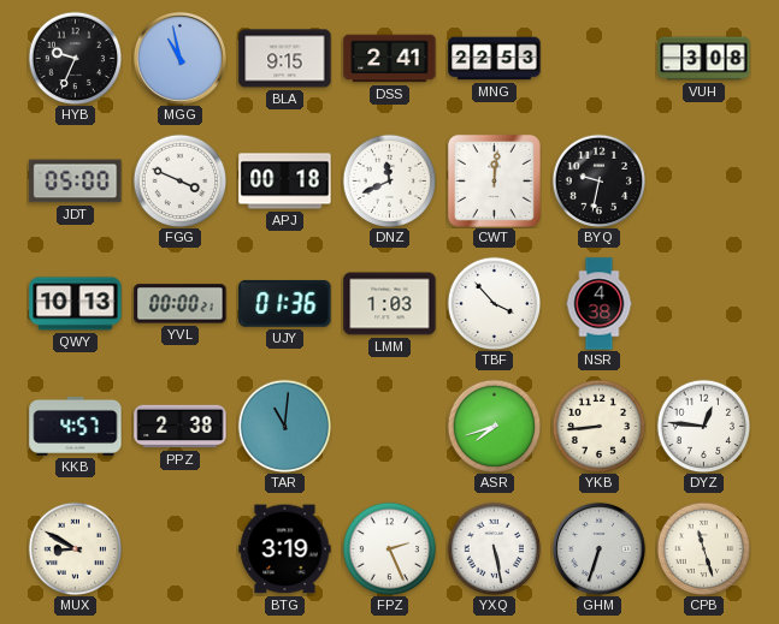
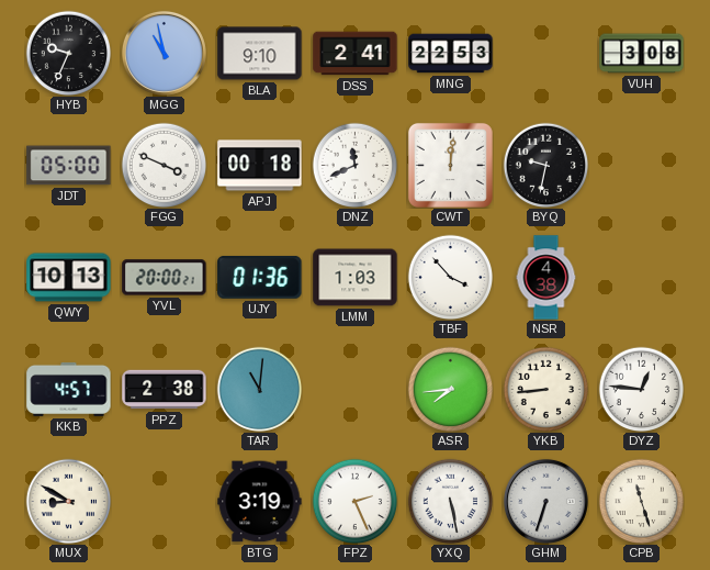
BLA: 9:15 -> 9:10
YVL: 00:00 -> 20:00
ASR: 7:42 -> 7:44
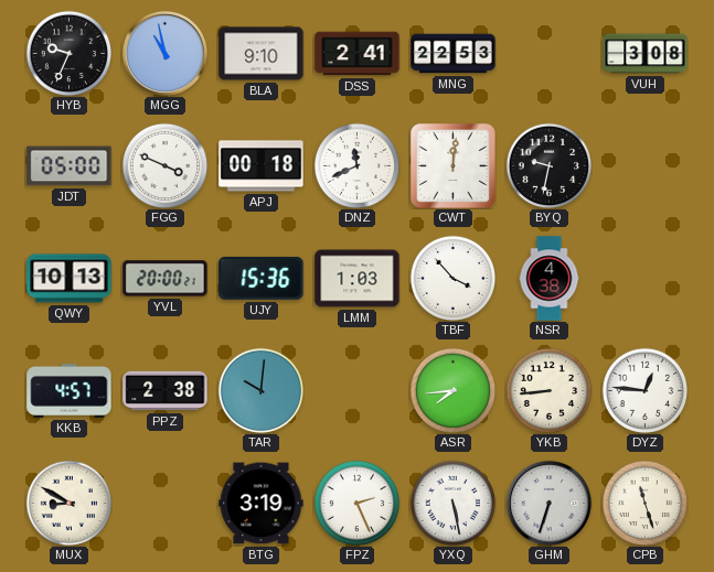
UJY: 01:36 -> 15:36
TAR: 11:01 -> 10:01
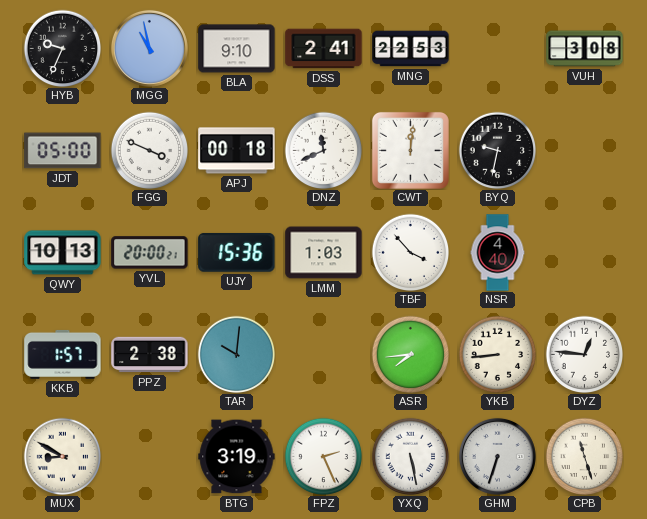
NSR: 4:38 -> 4:40
KKB: 4:57 -> 1:57
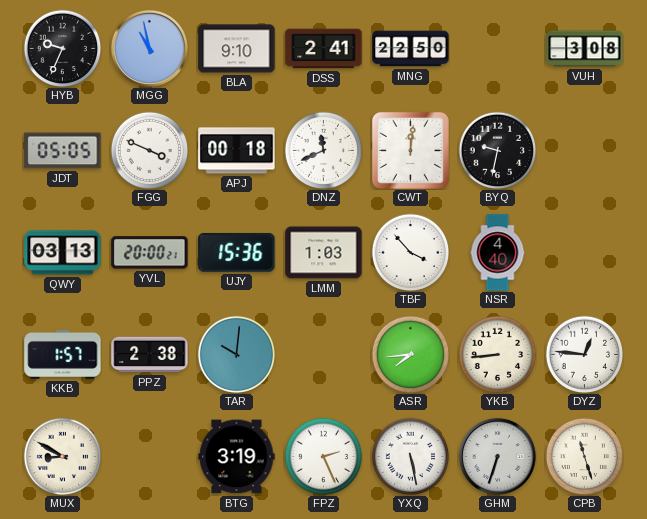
MNG: 22:53 -> 22:50
JDT: 05:00 -> 05:05
QWY: 10:13 -> 03:13
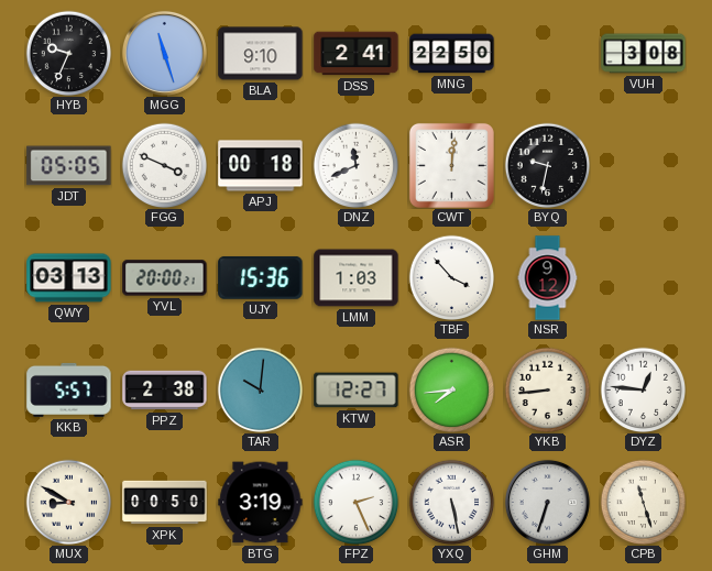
MGG: 10:58 -> 11:27
NSR: 4:40 -> 9:12
KKB: 1:57 -> 5:57
KTW: none -> 12:27
XPK: none -> 00:50
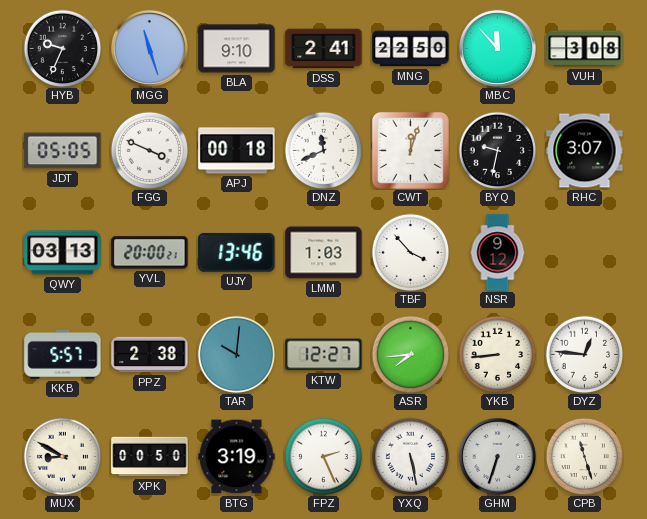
MBC: none -> 11:53
CWT: 12:01 -> 12:03
RHC: none -> 3:07
UJY: 15:36 -> 13:46
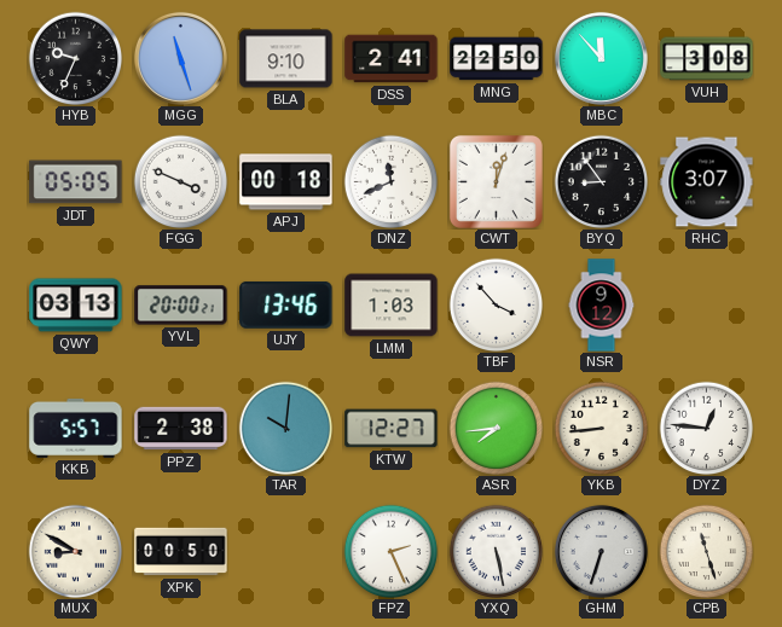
BYQ: 9:32 -> 8:54
BTG: 3:19 -> none
